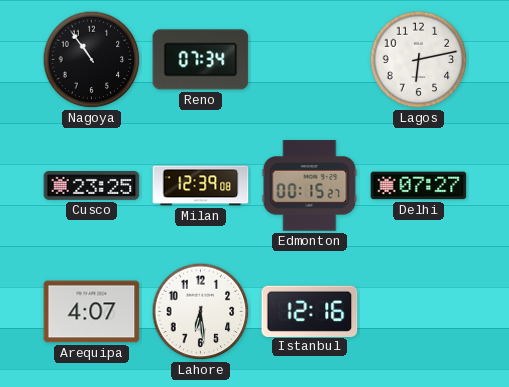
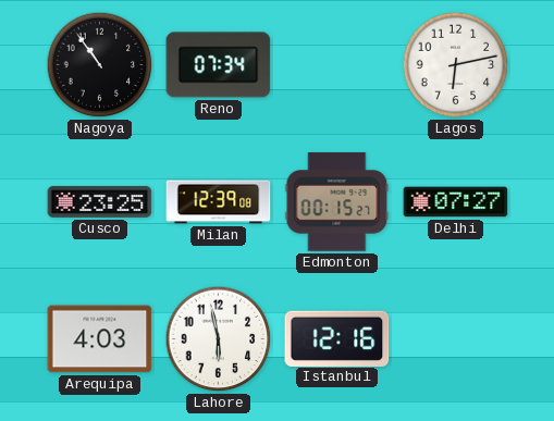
Arequipa: 4:07 -> 4:03
Lahore: 6:29 -> 5:58
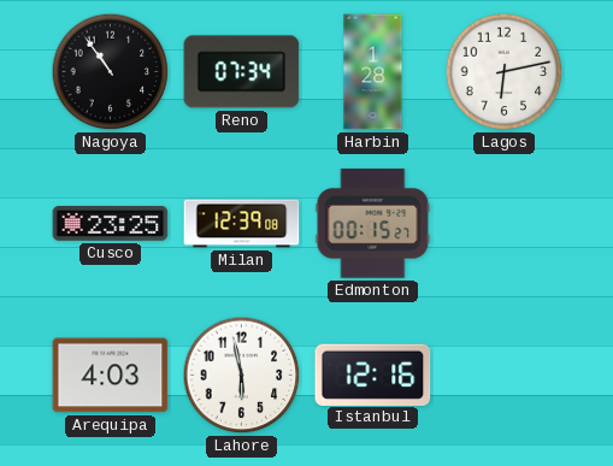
Harbin: none -> 1:28
Delhi: 07:27 -> none
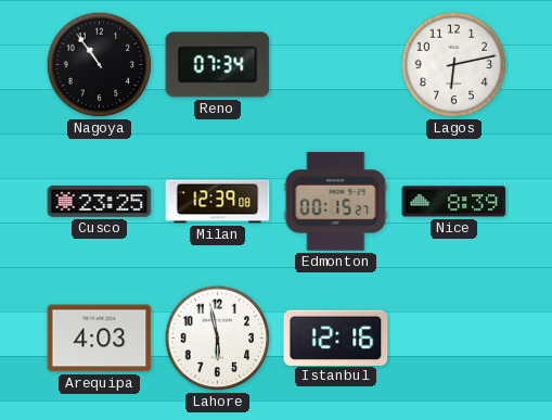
Harbin: 1:28 -> none
Nice: none -> 8:39
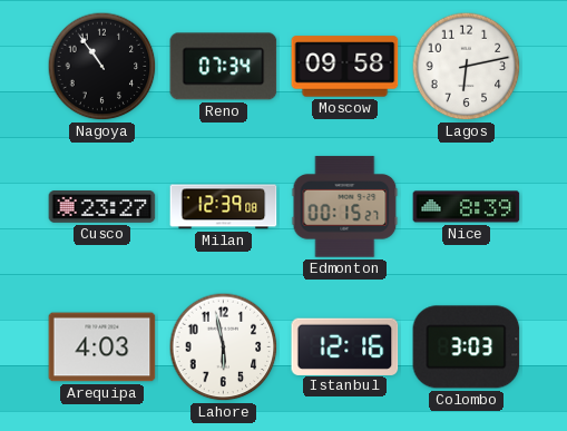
Moscow: none -> 09:58
Cusco: 23:25 -> 23:27
Colombo: none -> 3:03
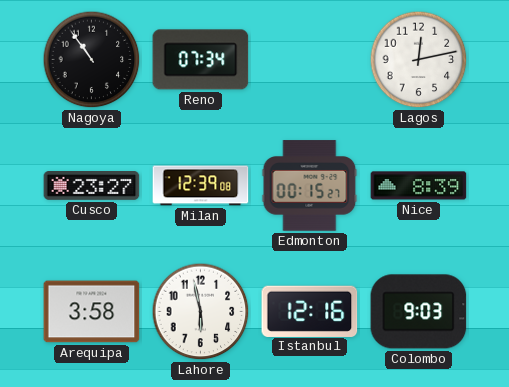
Moscow: 09:58 -> none
Lagos: 6:13 -> 12:13
Arequipa: 4:03 -> 3:58
Colombo: 3:03 -> 9:03
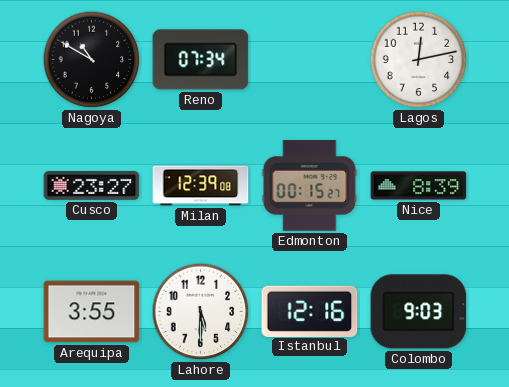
Nagoya: 10:54 -> 10:50
Arequipa: 3:58 -> 3:55
Lahore: 5:58 -> 5:30
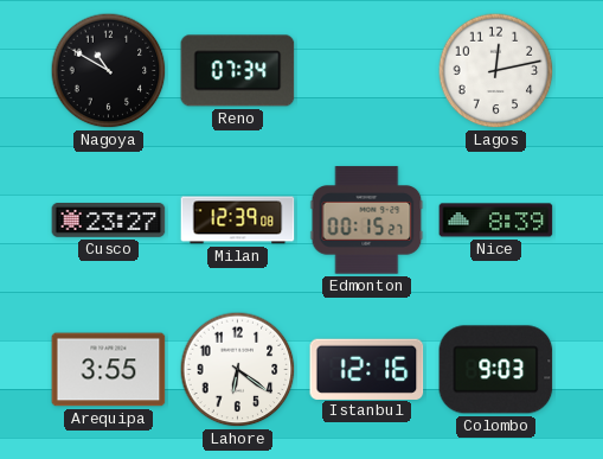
Lahore: 5:30 -> 6:21
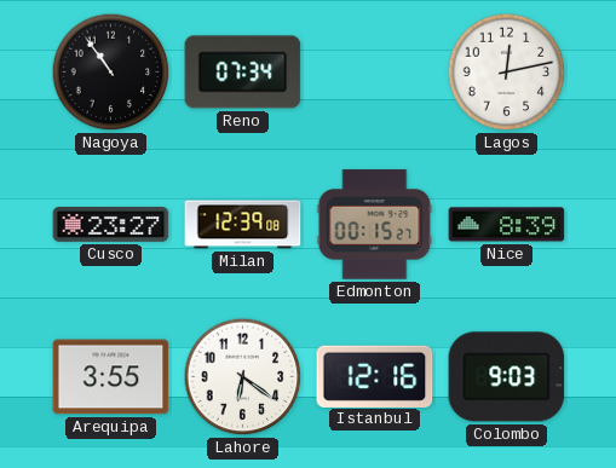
Nagoya: 10:50 -> 10:54
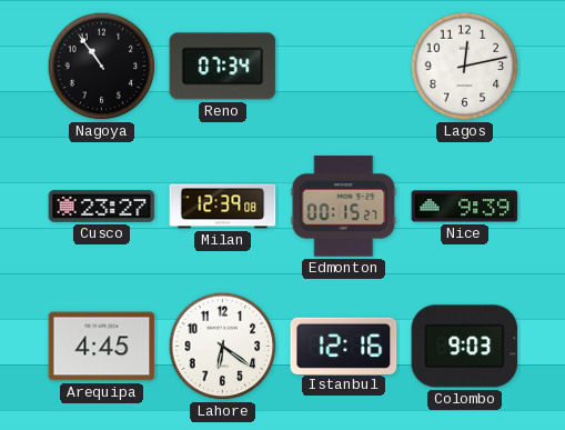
Nice: 8:39 -> 9:39
Arequipa: 3:55 -> 4:45
